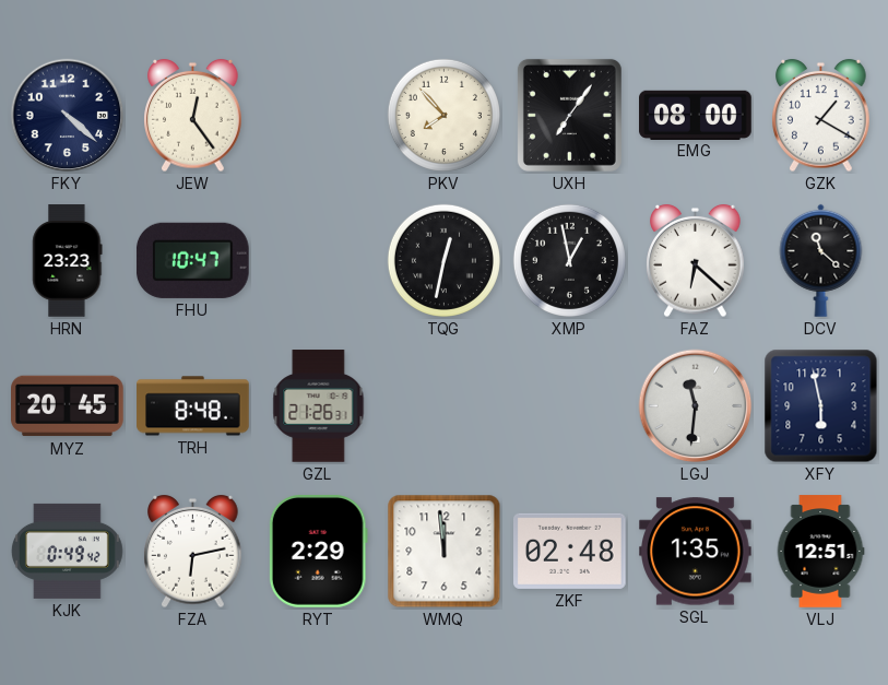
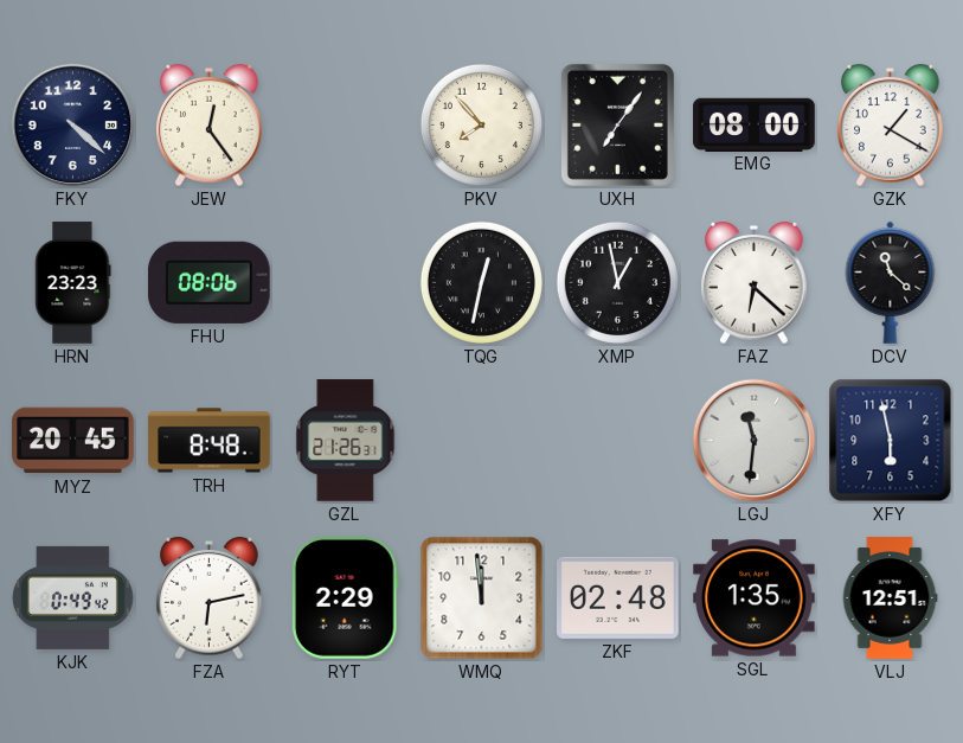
FHU: 10:47 -> 08:06
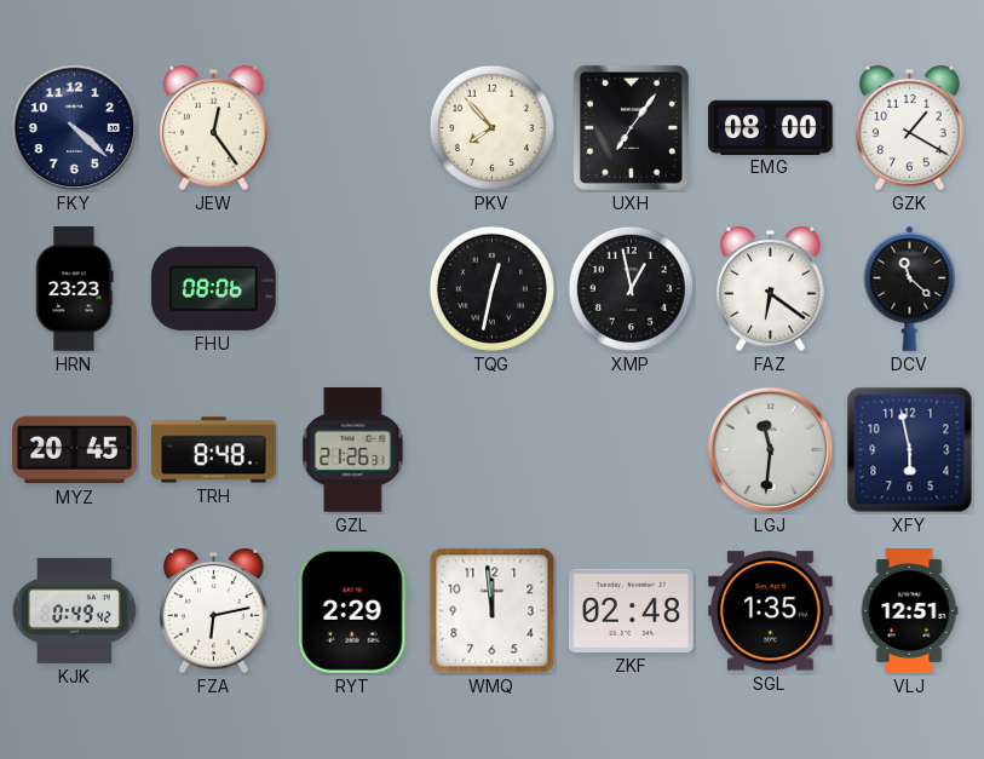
FAZ: 6:22 -> 6:21
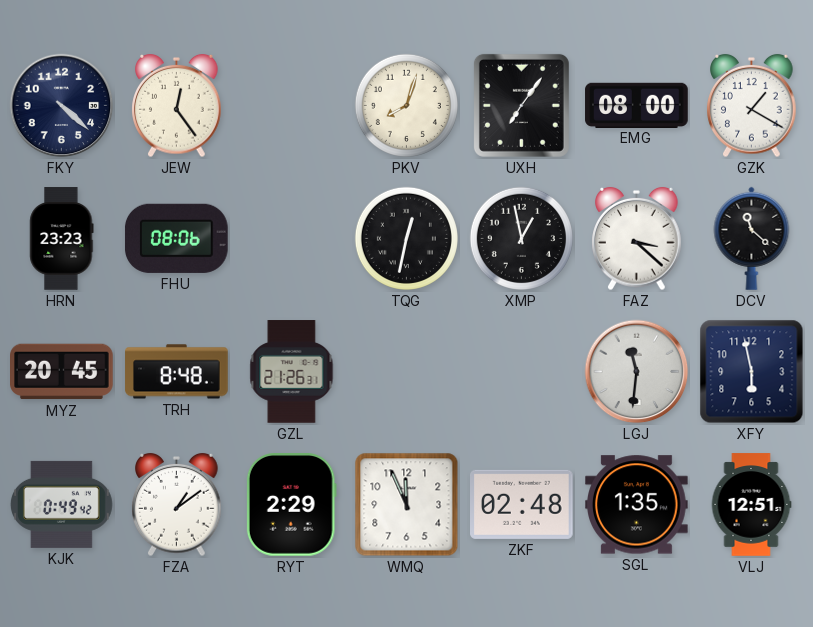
PKV: 7:53 -> 8:03
FAZ: 6:21 -> 3:22
FZA: 6:13 -> 1:09
WMQ: 11:59 -> 11:56
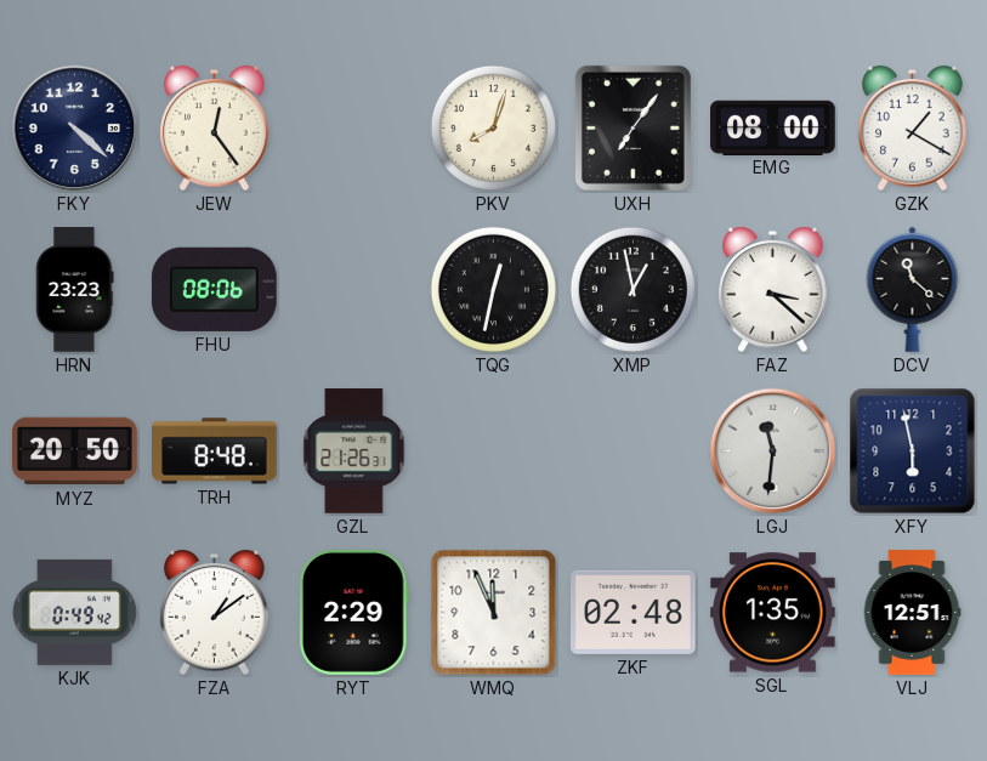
MYZ: 20:45 -> 20:50
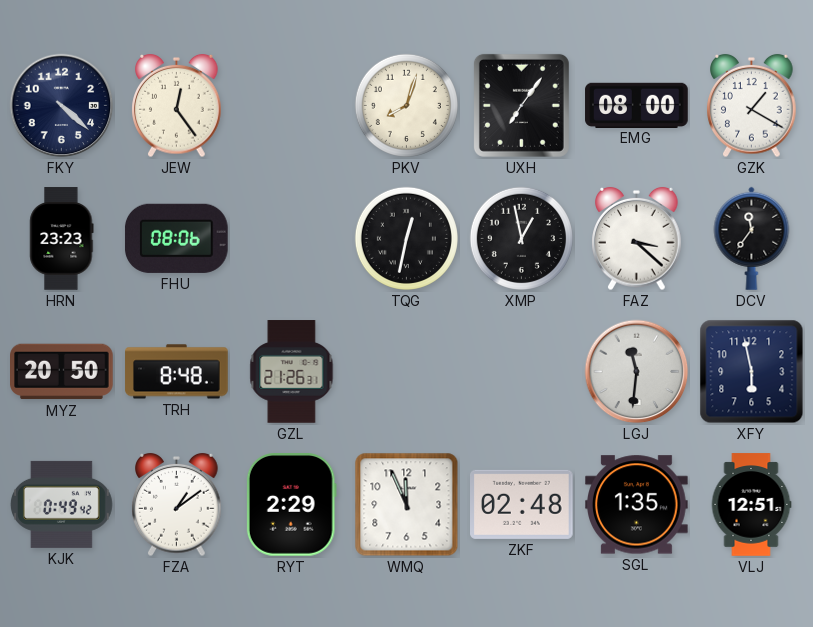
DCV: 11:22 -> 11:36
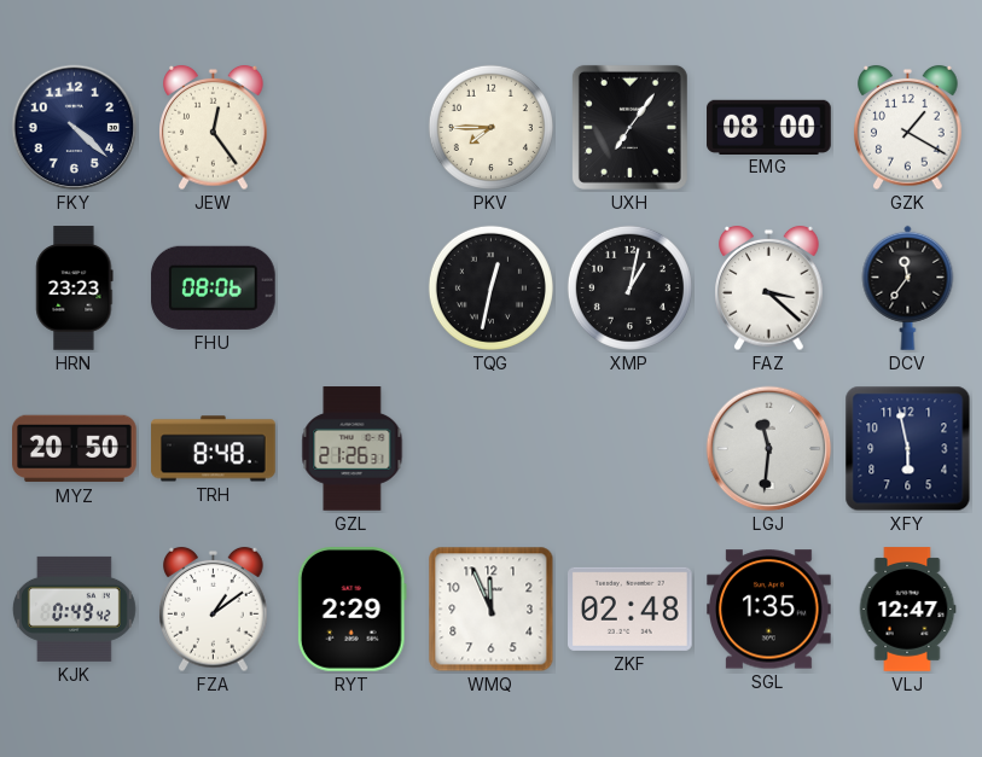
PKV: 8:03 -> 7:45
XMP: 12:58 -> 1:02
VLJ: 12:51 -> 12:47
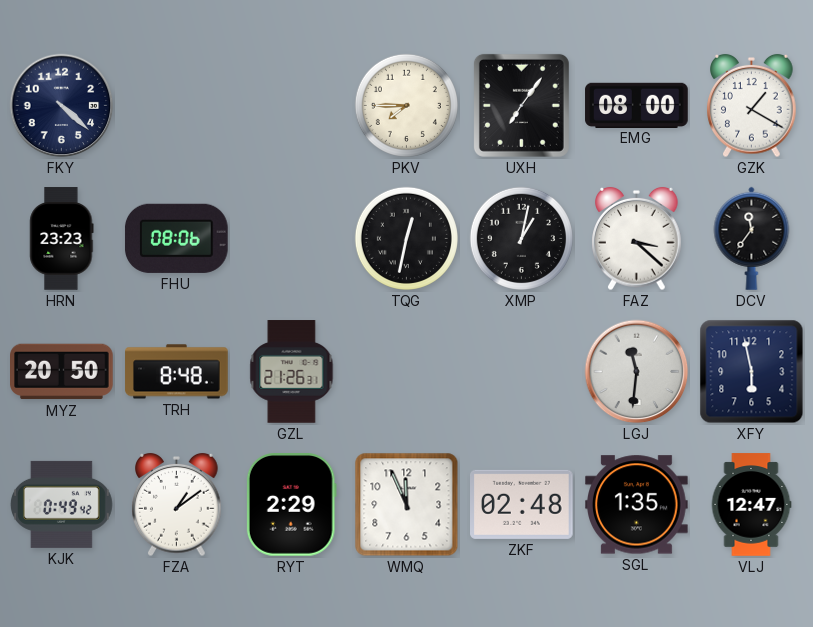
JEW: 12:24 -> none
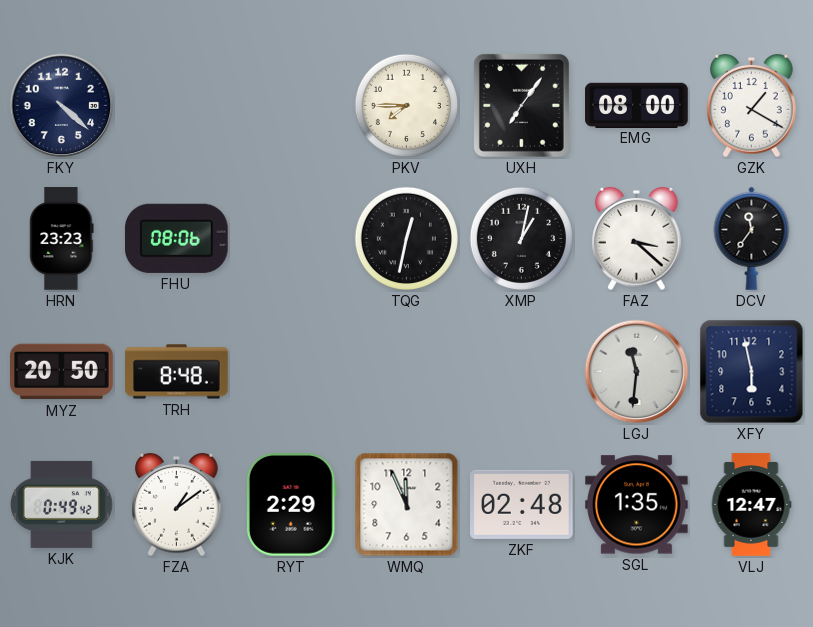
GZL: 21:26 -> none
